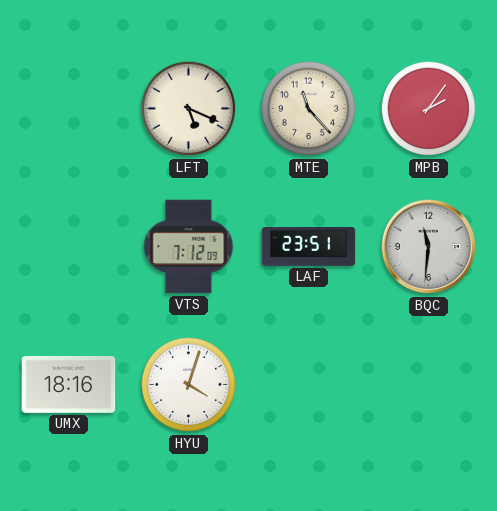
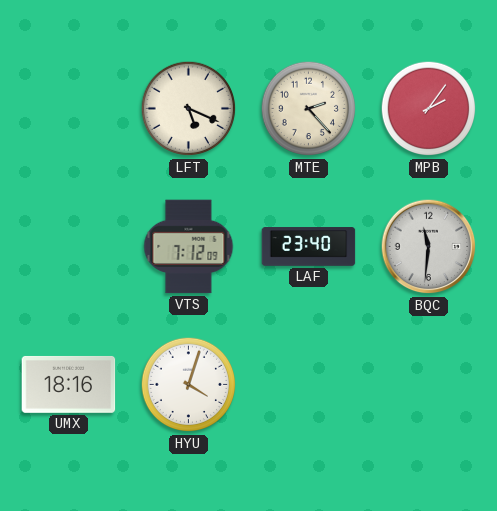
MTE: 11:23 -> 2:23
LAF: 23:51 -> 23:40
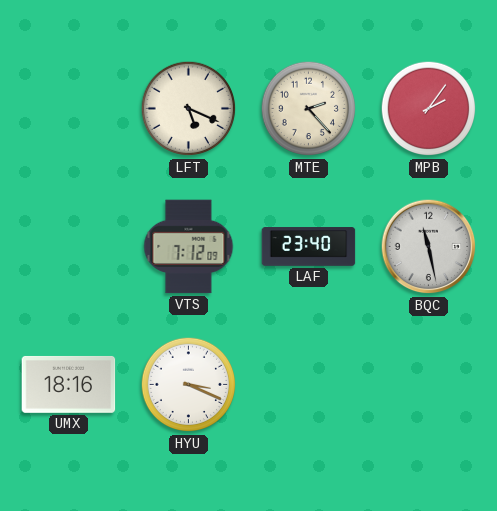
BQC: 11:31 -> 11:28
HYU: 4:03 -> 3:19
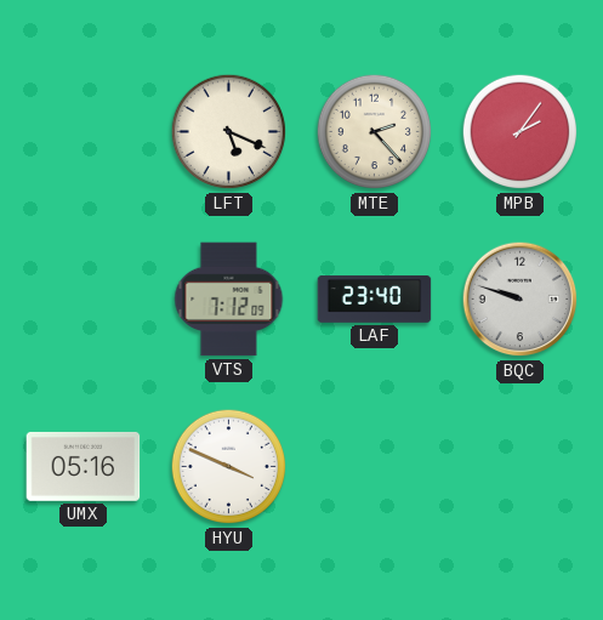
BQC: 11:28 -> 9:48
UMX: 18:16 -> 05:16
HYU: 3:19 -> 3:49
